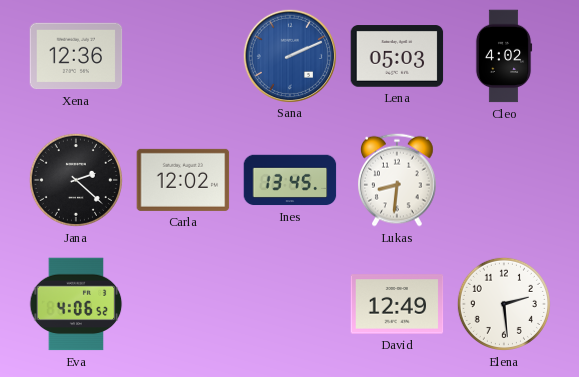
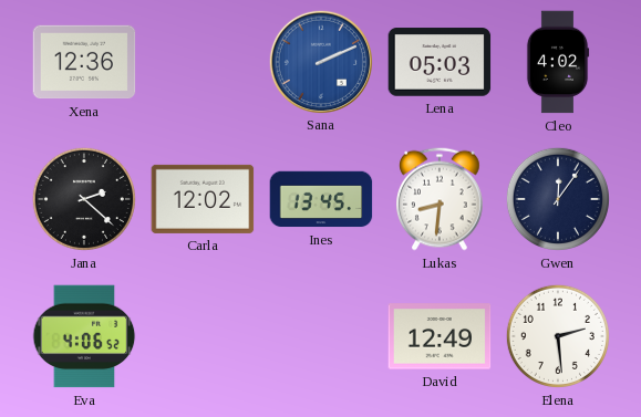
Gwen: none -> 12:06
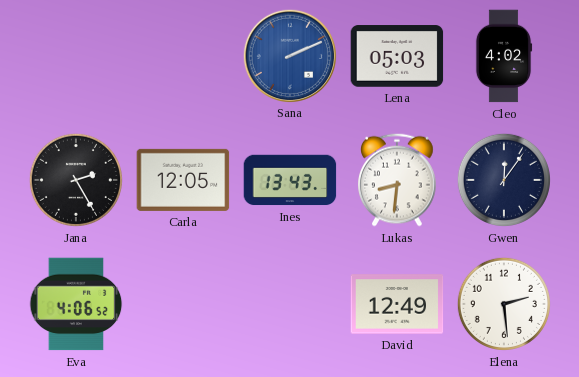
Xena: 12:36 -> none
Jana: 2:22 -> 2:25
Carla: 12:02 -> 12:05
Ines: 13:45 -> 13:43
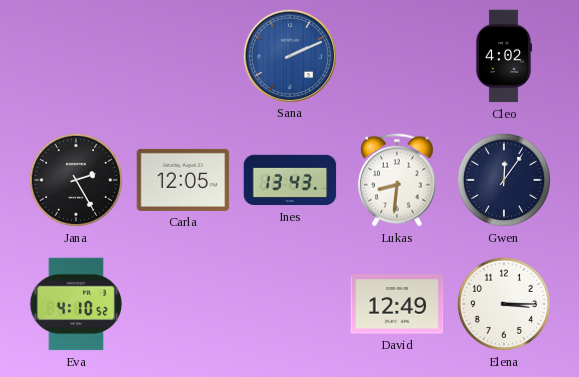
Lena: 05:03 -> none
Eva: 4:06 -> 4:10
Elena: 2:29 -> 3:15
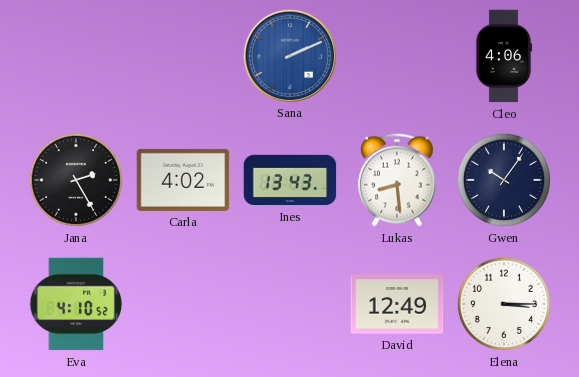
Cleo: 4:02 -> 4:06
Carla: 12:05 -> 4:02
Lukas: 8:31 -> 8:29
Gwen: 12:06 -> 10:06
